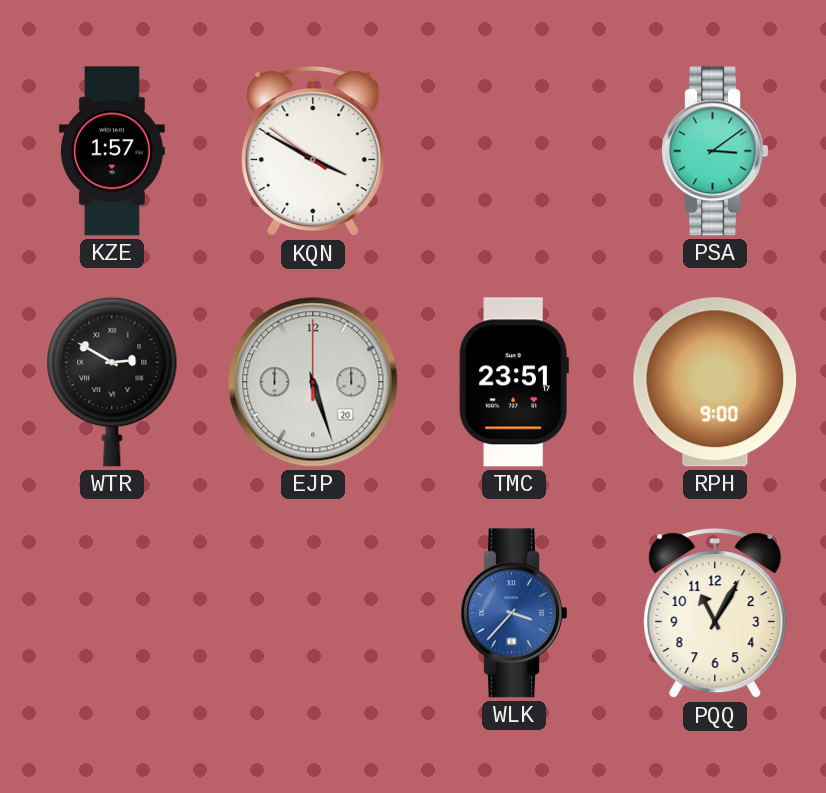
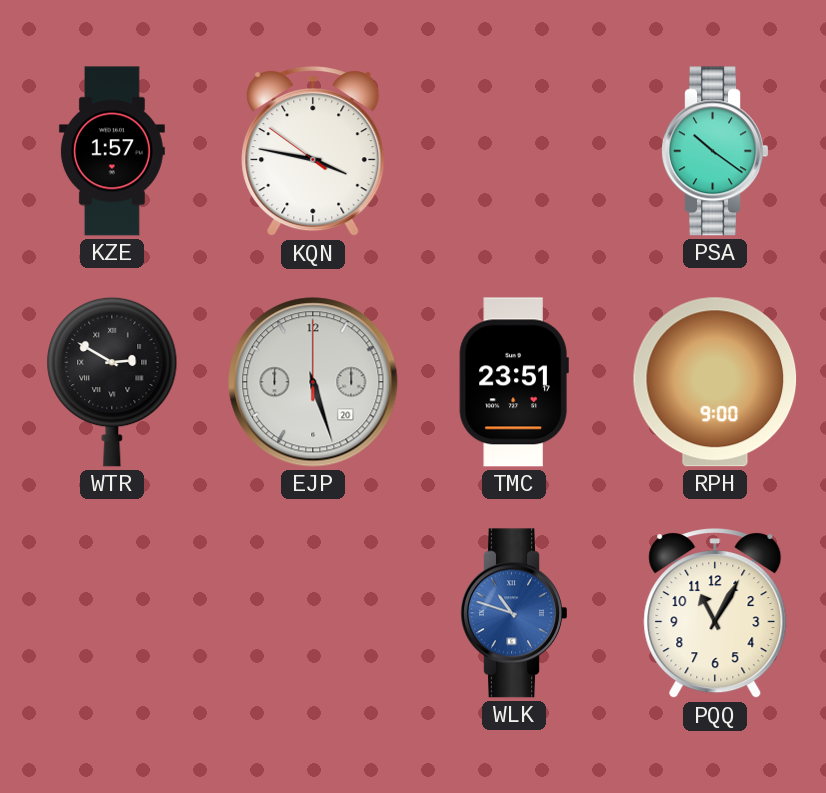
KQN: 3:49 -> 3:46
PSA: 3:09 -> 10:21
WLK: 3:37 -> 10:48
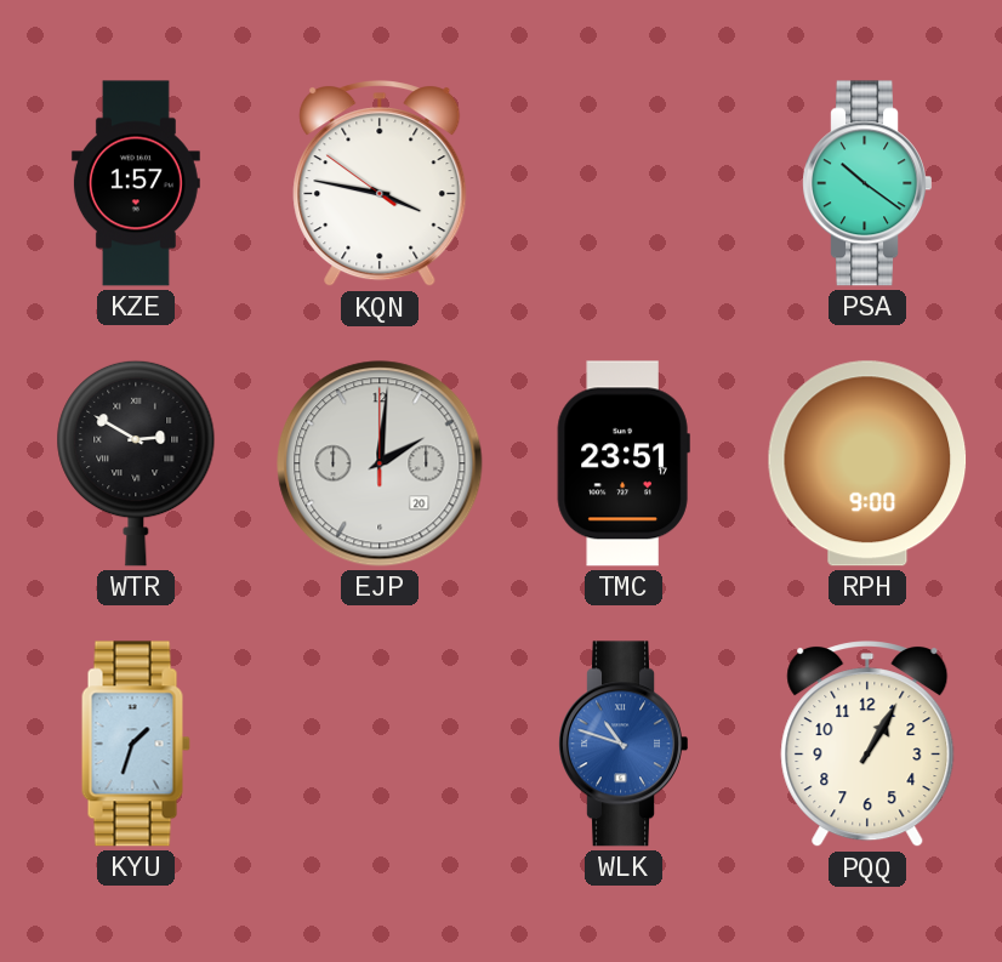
EJP: 5:27 -> 2:01
KYU: none -> 1:33
PQQ: 11:05 -> 1:05
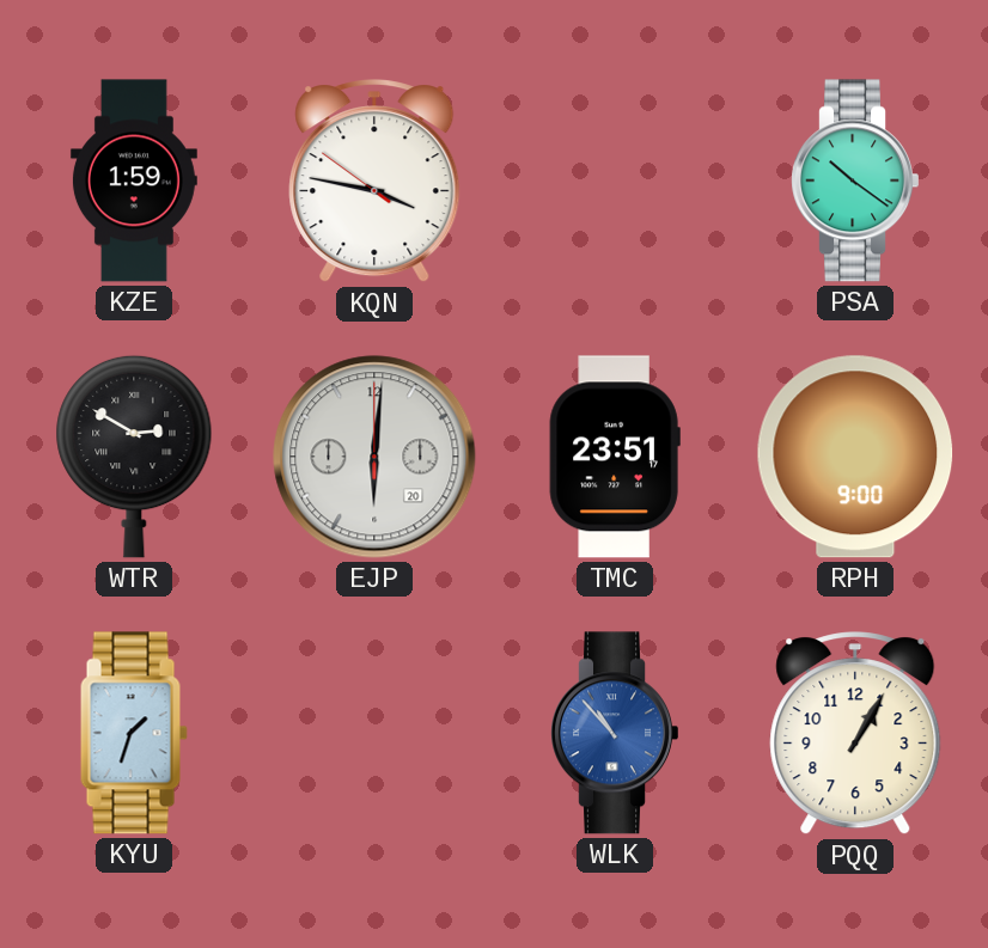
KZE: 1:57 -> 1:59
EJP: 2:01 -> 6:01
WLK: 10:48 -> 10:53
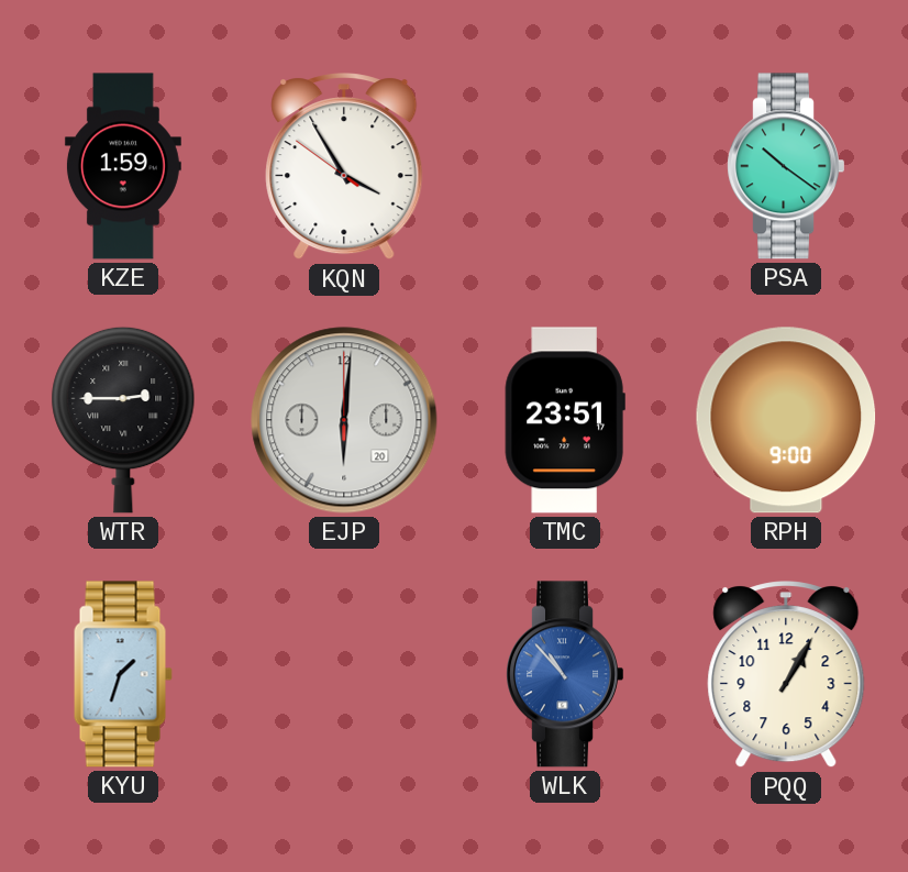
KQN: 3:46 -> 3:54
WTR: 2:50 -> 2:45
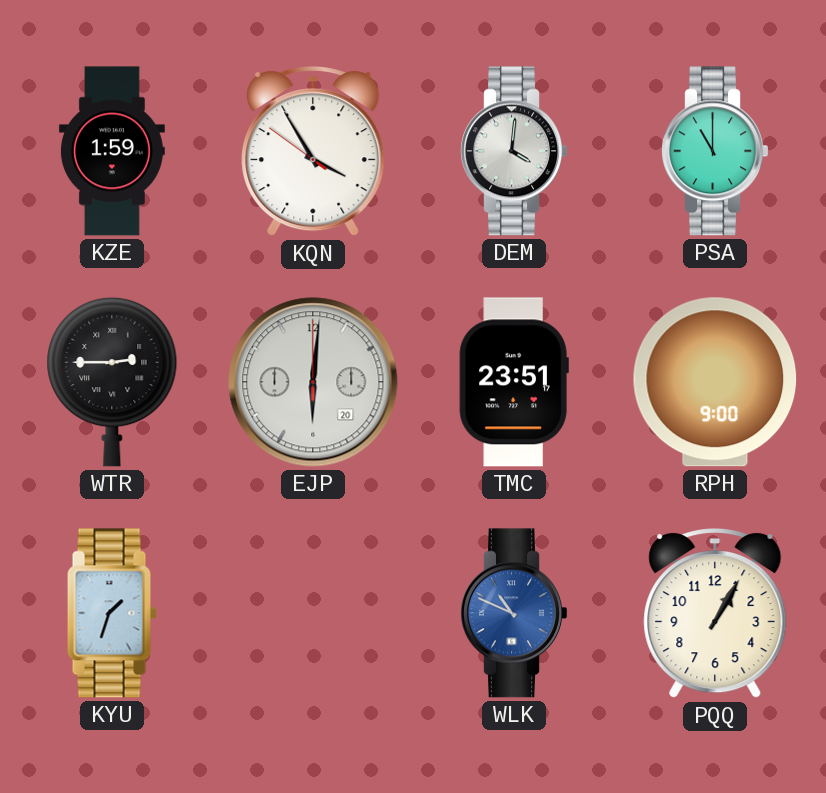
DEM: none -> 4:01
PSA: 10:21 -> 11:00
WLK: 10:53 -> 10:49
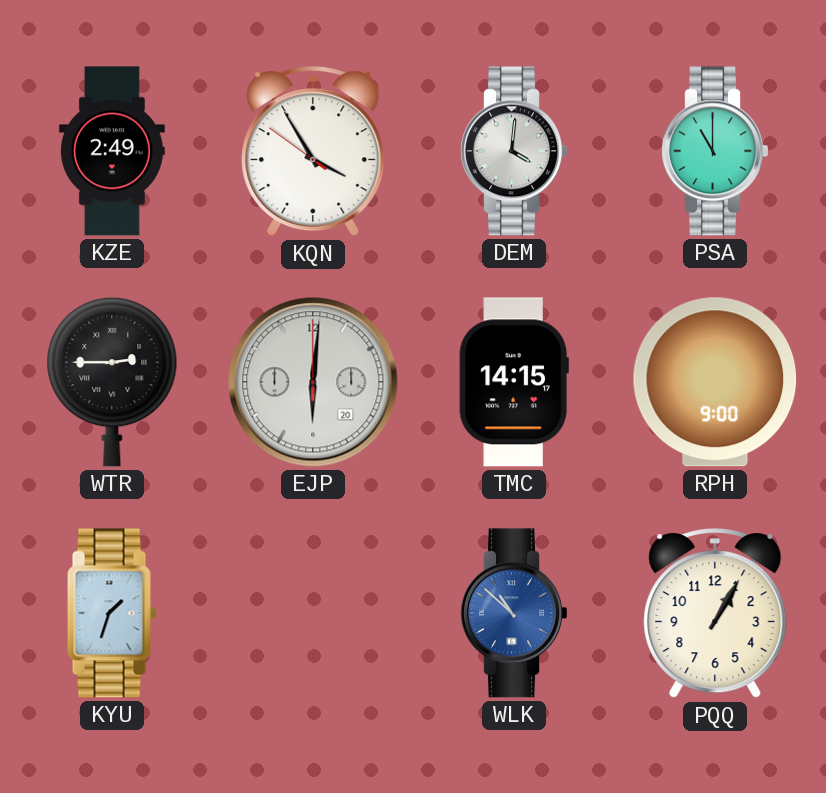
KZE: 1:59 -> 2:49
TMC: 23:51 -> 14:15
WLK: 10:49 -> 10:52
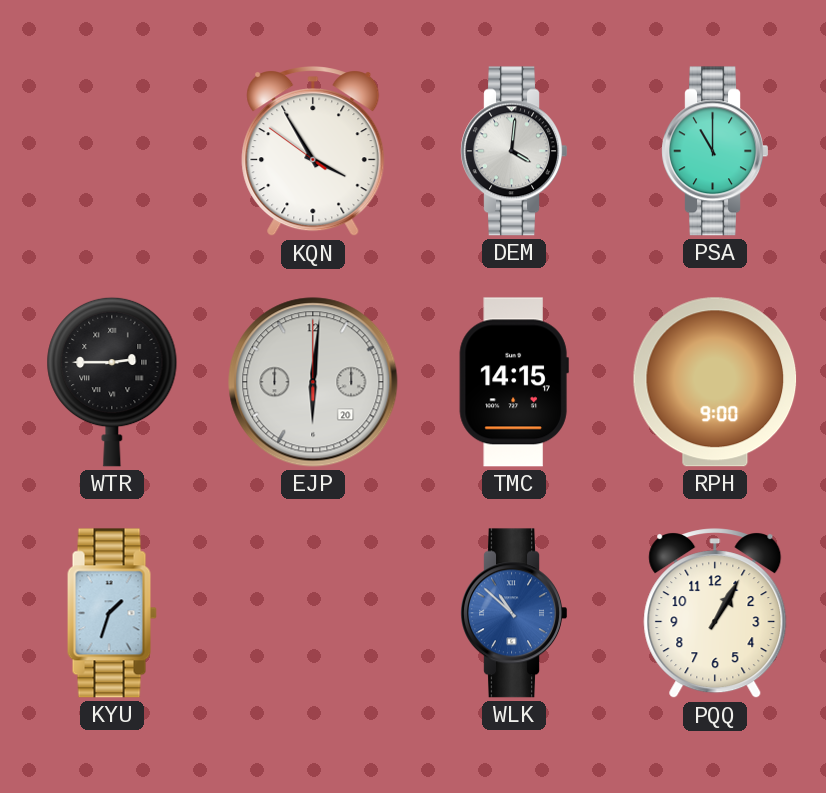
KZE: 2:49 -> none
